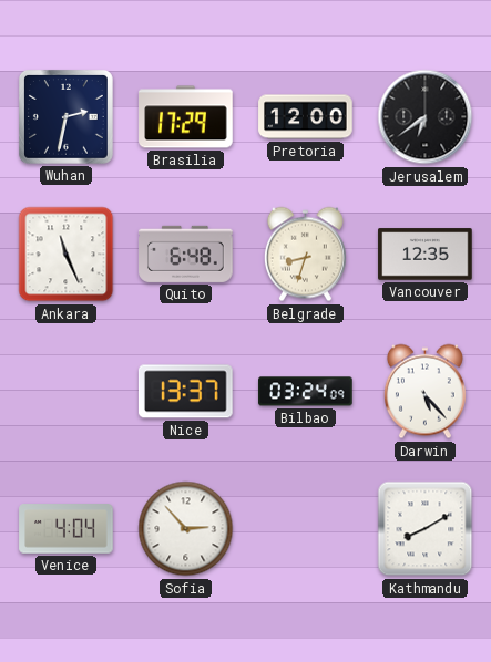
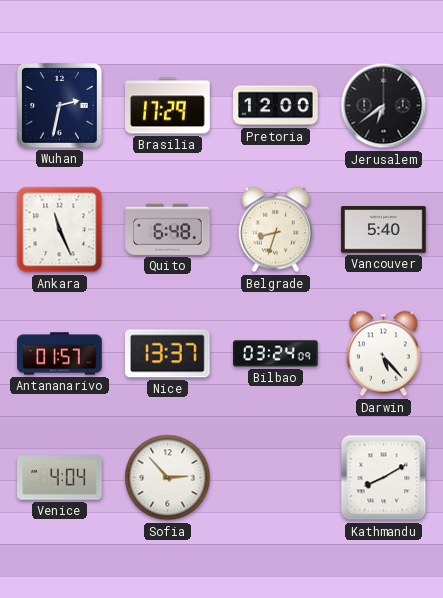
Vancouver: 12:35 -> 5:40
Antananarivo: none -> 01:57
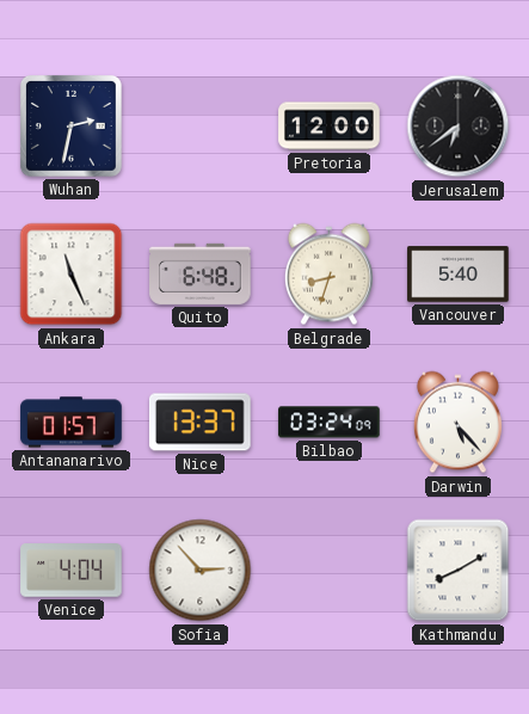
Brasilia: 17:29 -> none
